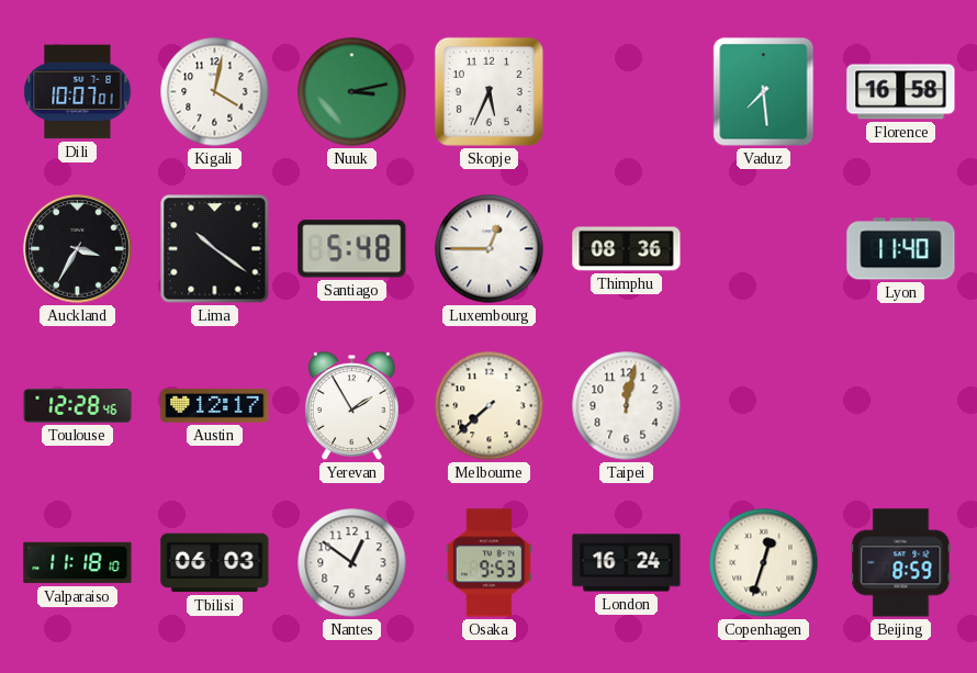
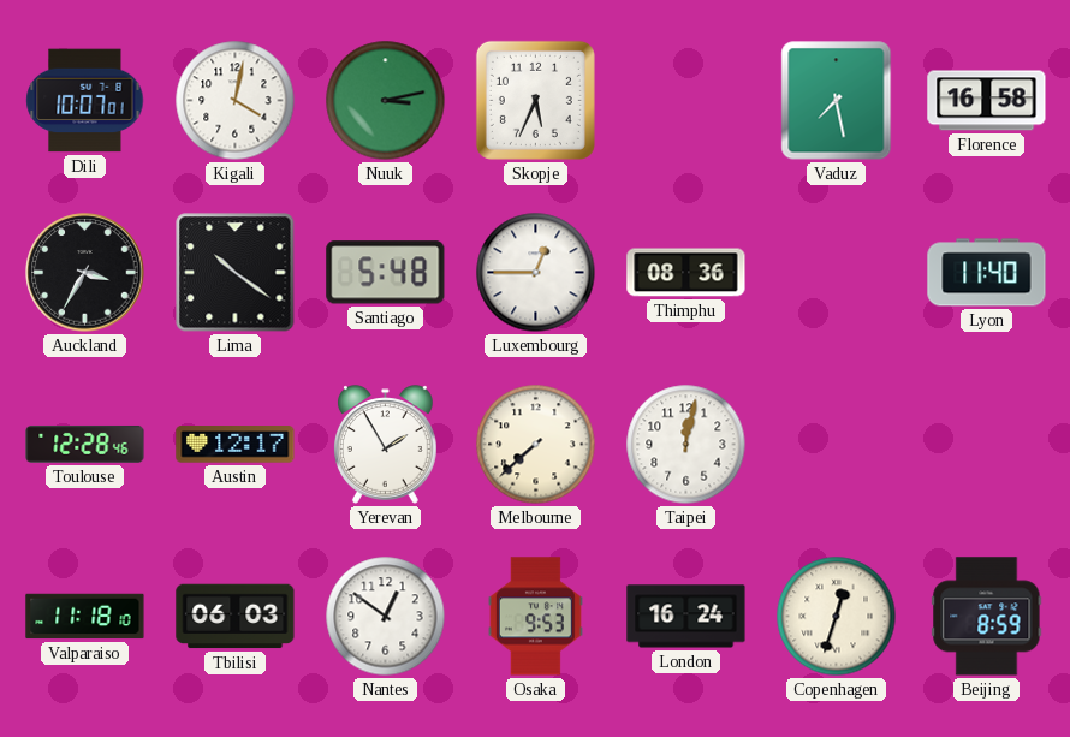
Vaduz: 7:29 -> 7:28
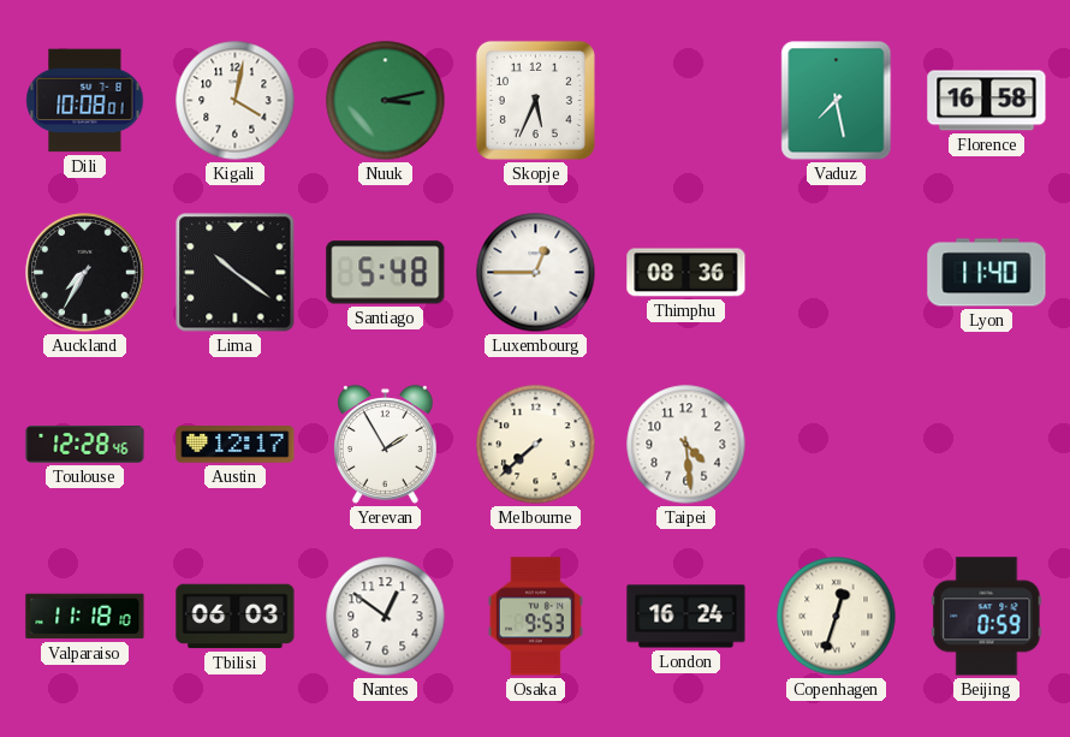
Dili: 10:07 -> 10:08
Auckland: 3:35 -> 7:35
Taipei: 12:02 -> 4:29
Beijing: 8:59 -> 0:59
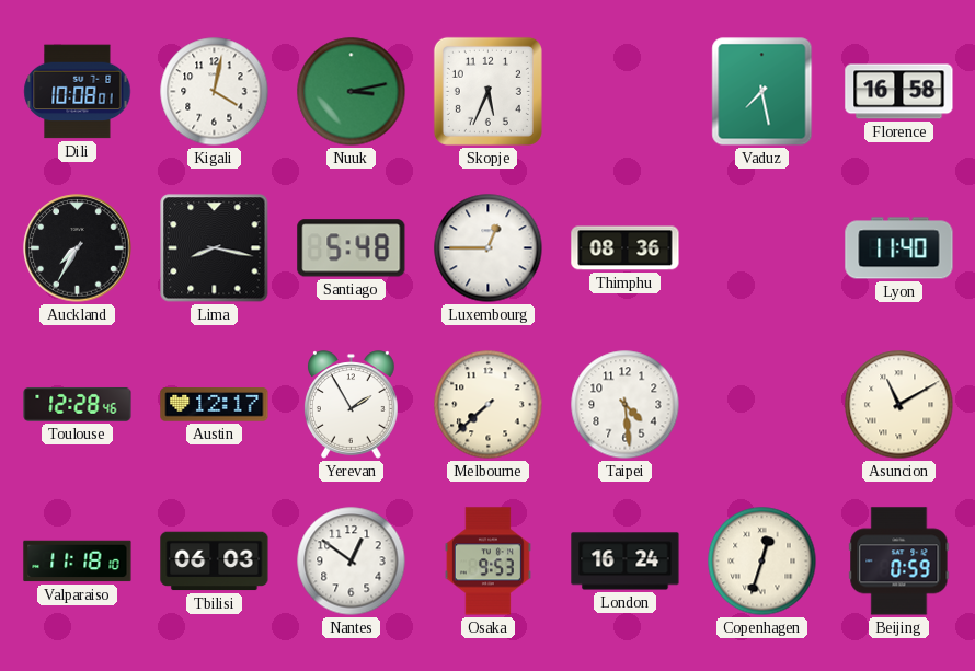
Lima: 10:21 -> 8:17
Asuncion: none -> 11:10
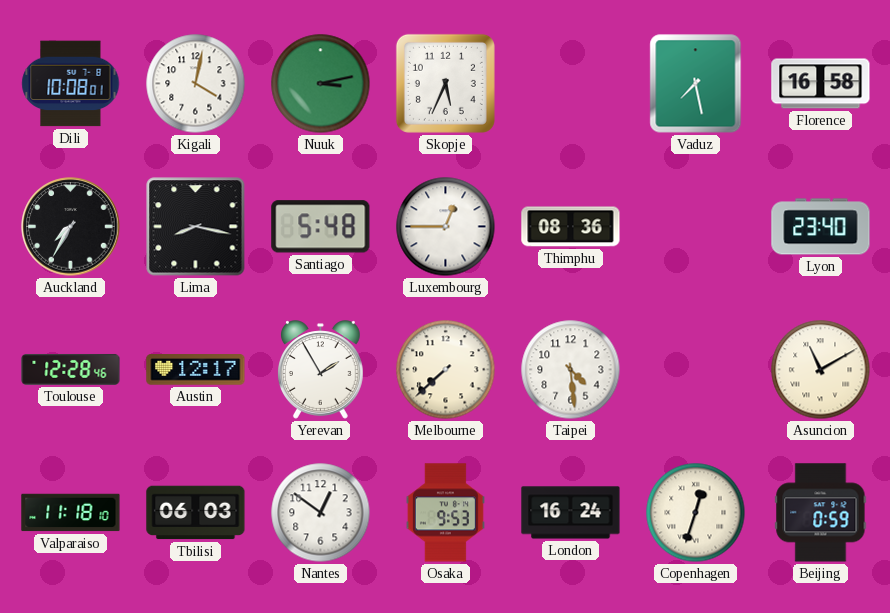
Lyon: 11:40 -> 23:40
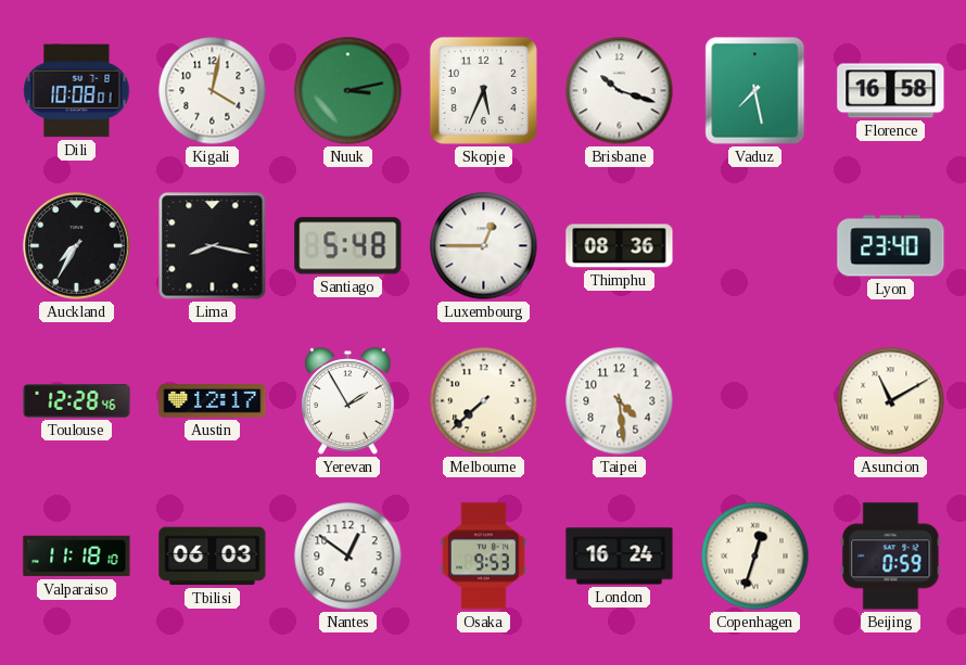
Brisbane: none -> 10:18
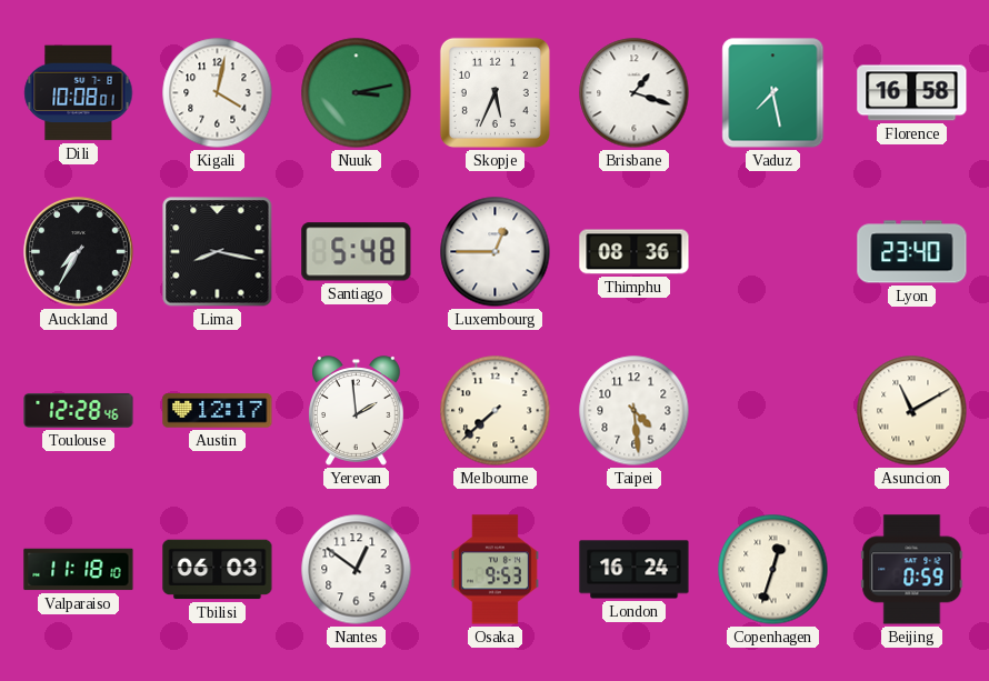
Brisbane: 10:18 -> 1:18
Yerevan: 1:55 -> 1:59
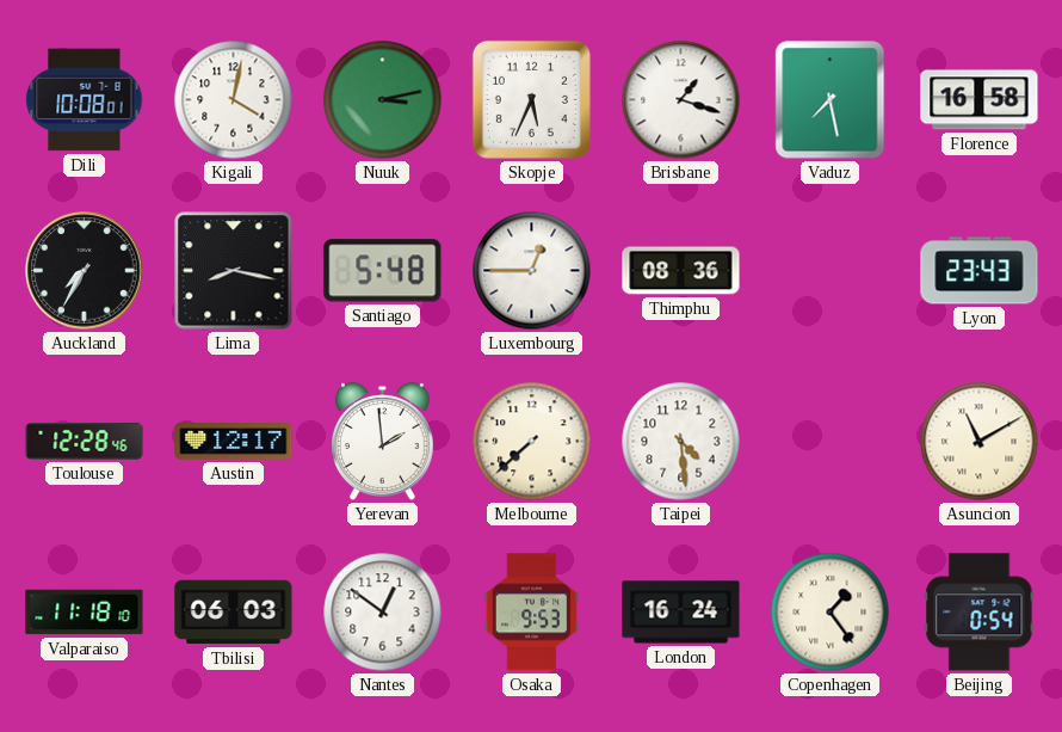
Lyon: 23:40 -> 23:43
Copenhagen: 12:33 -> 1:24
Beijing: 0:59 -> 0:54
